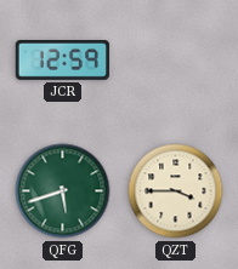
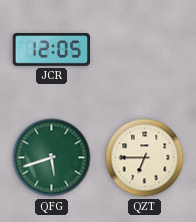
JCR: 12:59 -> 12:05
QZT: 3:45 -> 6:45
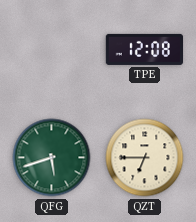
JCR: 12:05 -> none
TPE: none -> 12:08
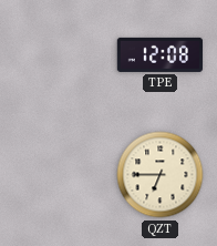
QFG: 5:42 -> none
